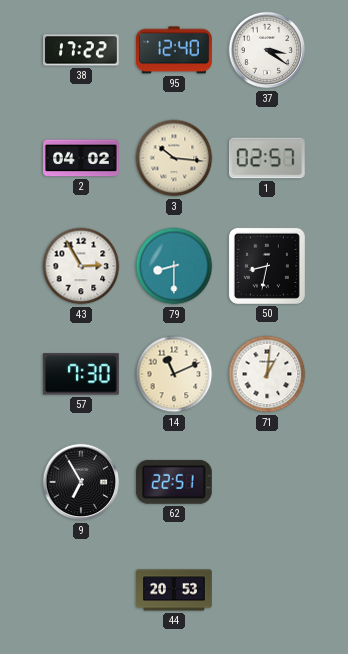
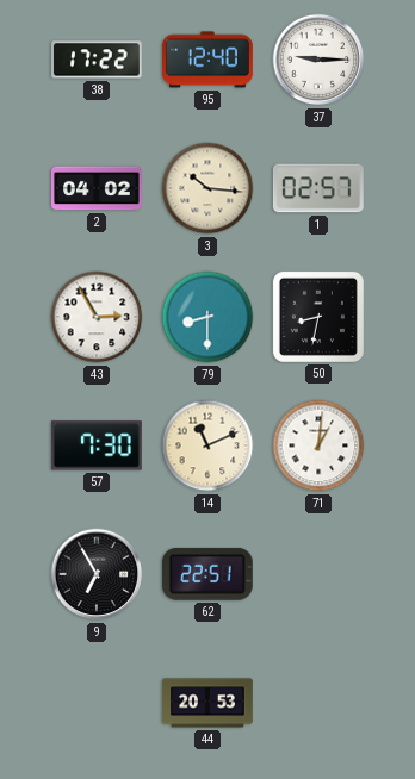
37: 3:21 -> 9:15
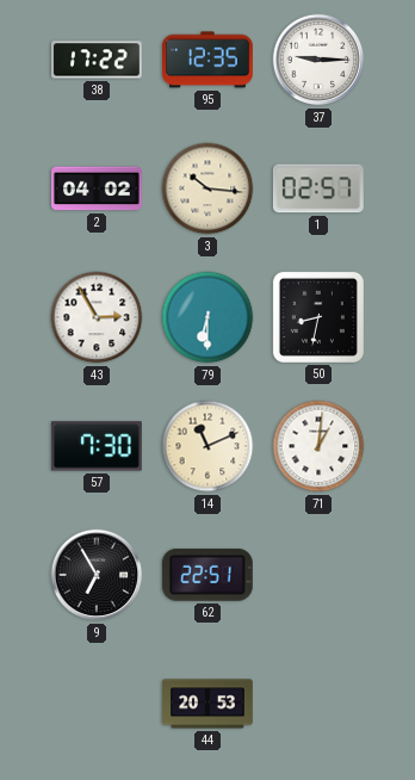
95: 12:40 -> 12:35
79: 8:30 -> 6:30
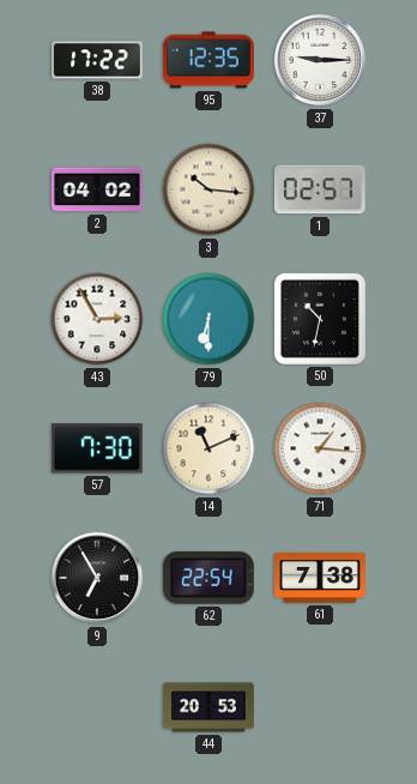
50: 8:32 -> 10:32
71: 1:01 -> 1:16
62: 22:51 -> 22:54
61: none -> 7:38
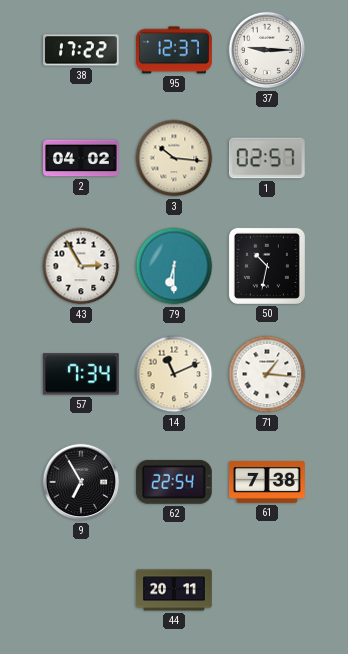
95: 12:35 -> 12:37
57: 7:30 -> 7:34
44: 20:53 -> 20:11
